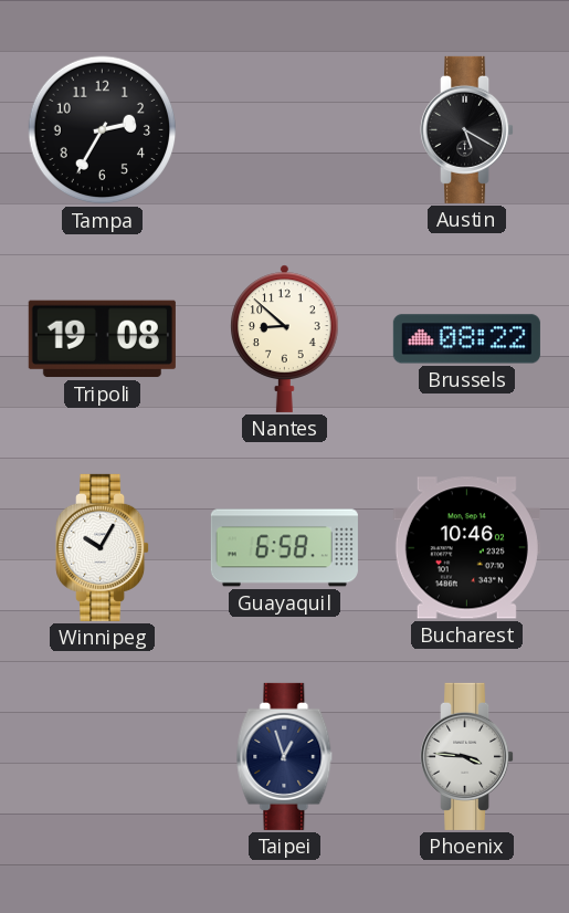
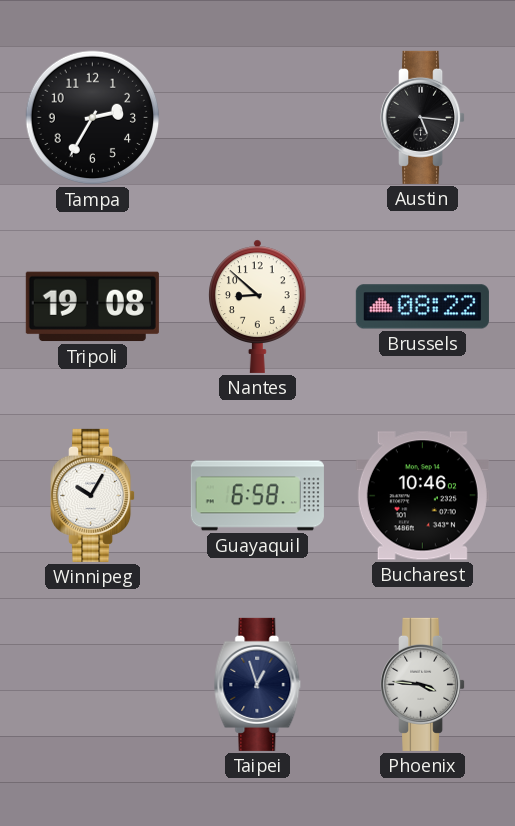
Austin: 5:20 -> 5:16
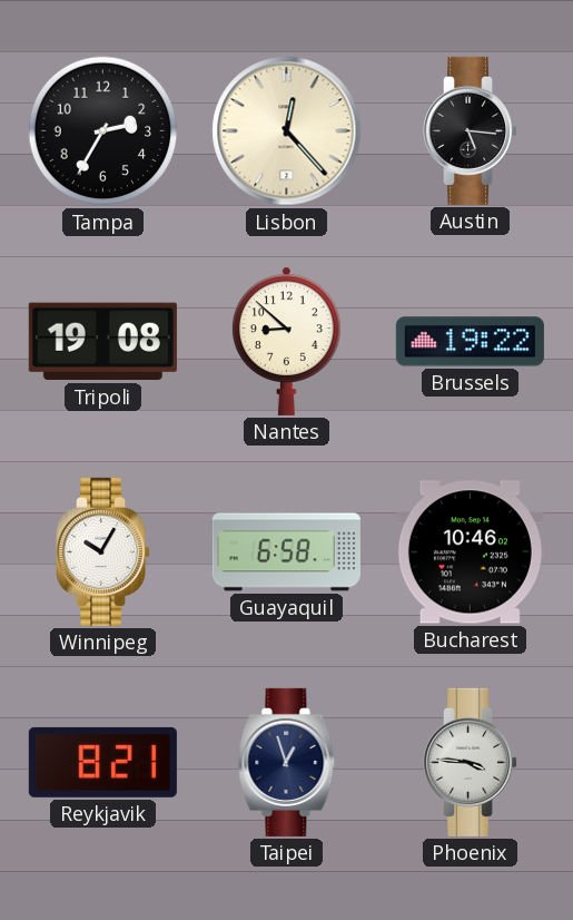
Lisbon: none -> 12:23
Brussels: 08:22 -> 19:22
Reykjavik: none -> 8:21
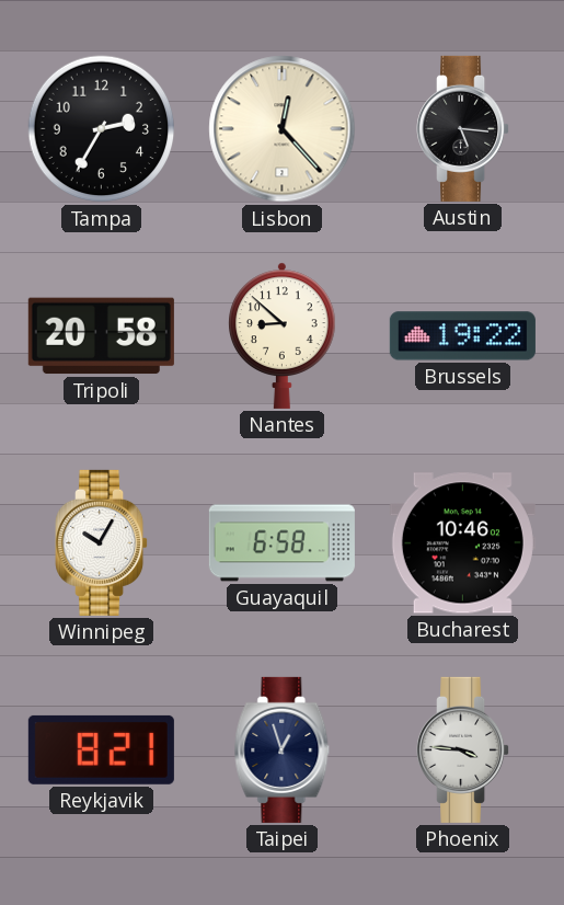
Tripoli: 19:08 -> 20:58
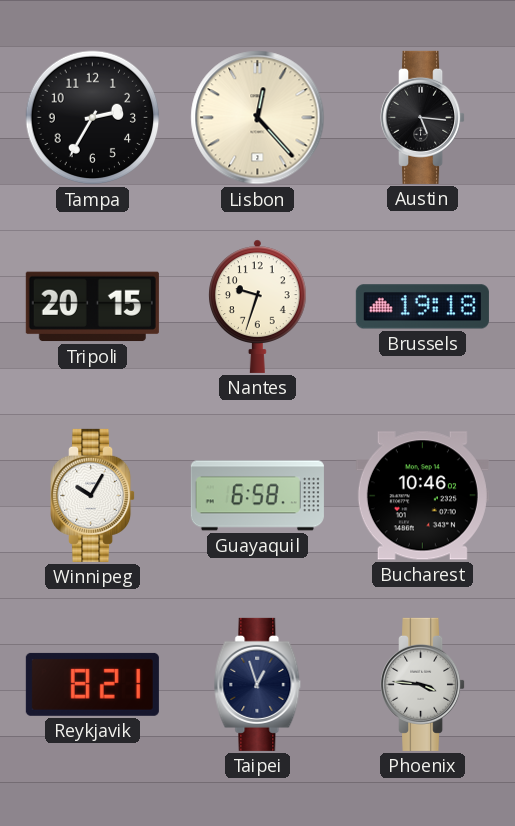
Tripoli: 20:58 -> 20:15
Nantes: 8:52 -> 9:33
Brussels: 19:22 -> 19:18
